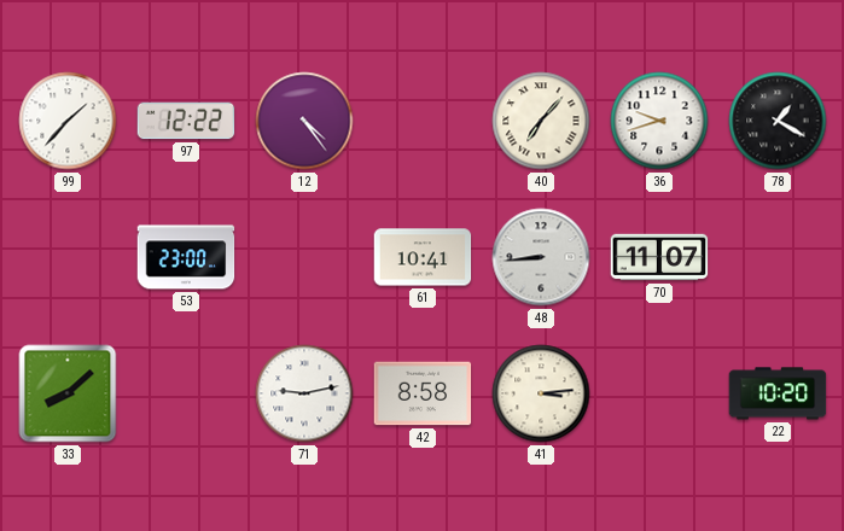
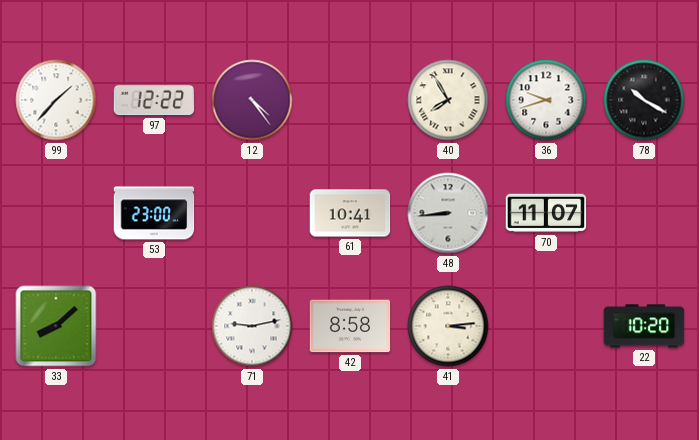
40: 7:07 -> 7:55
78: 1:20 -> 10:20
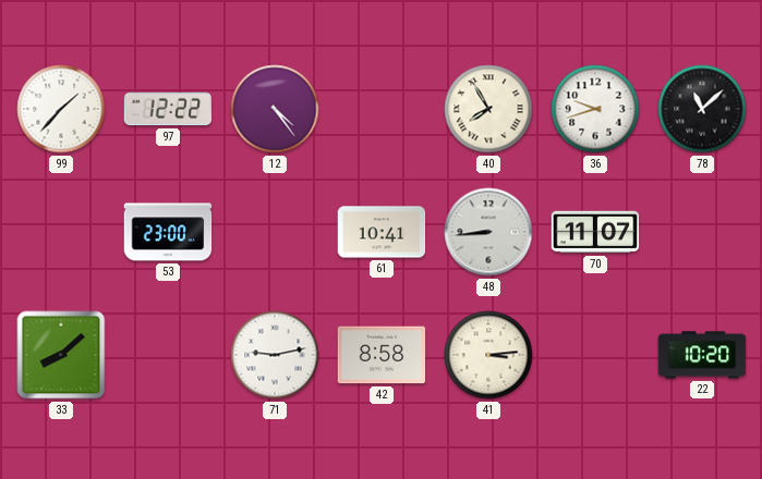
78: 10:20 -> 11:08
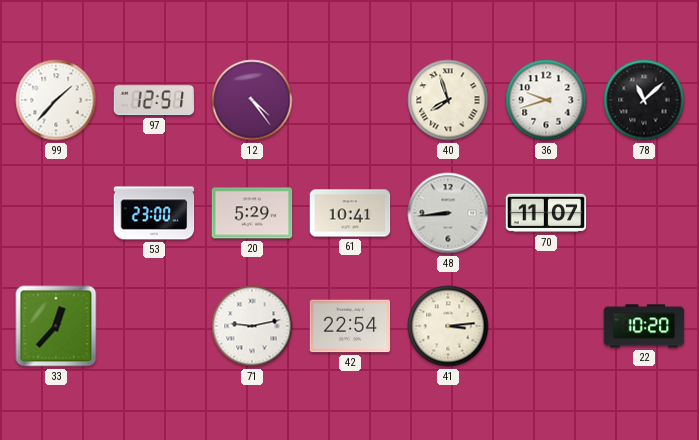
97: 12:22 -> 12:51
40: 7:55 -> 7:57
20: none -> 5:29
33: 8:08 -> 12:37
42: 8:58 -> 22:54
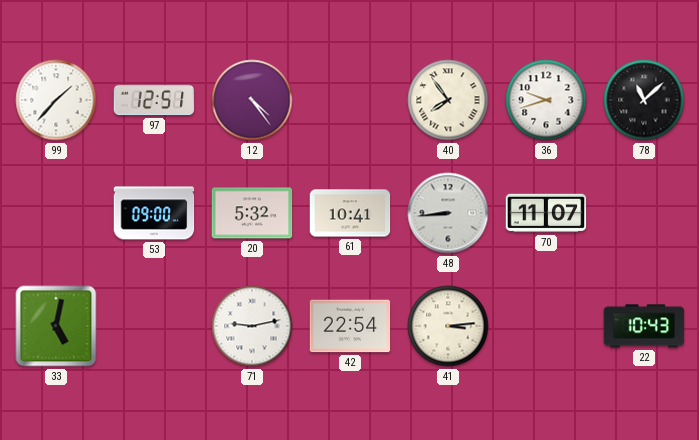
40: 7:57 -> 7:54
53: 23:00 -> 09:00
20: 5:29 -> 5:32
33: 12:37 -> 5:02
22: 10:20 -> 10:43
